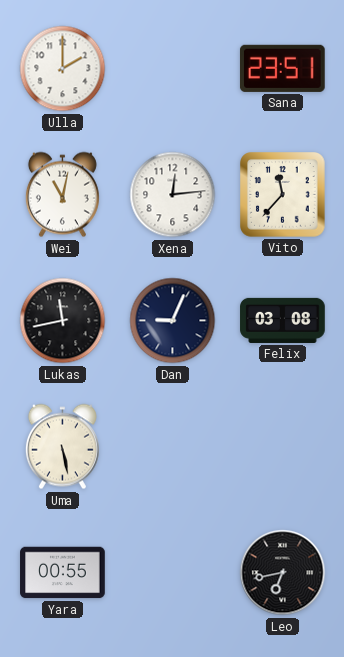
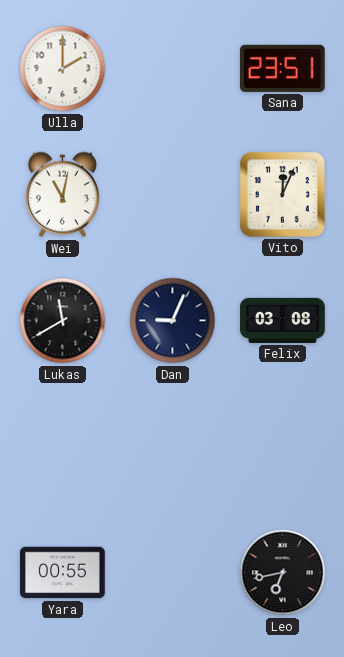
Xena: 12:14 -> none
Vito: 11:37 -> 12:04
Lukas: 11:43 -> 11:40
Uma: 5:28 -> none
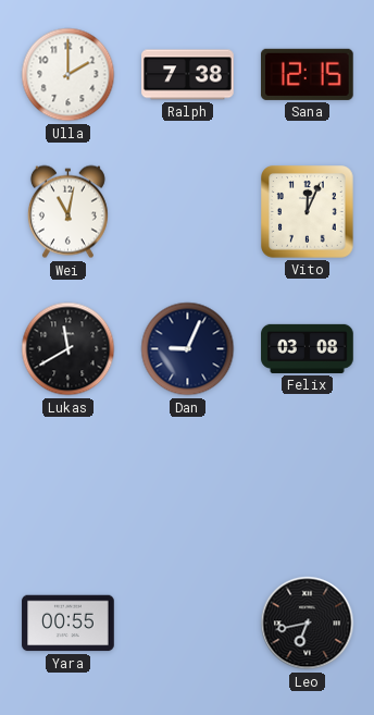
Ralph: none -> 7:38
Sana: 23:51 -> 12:15
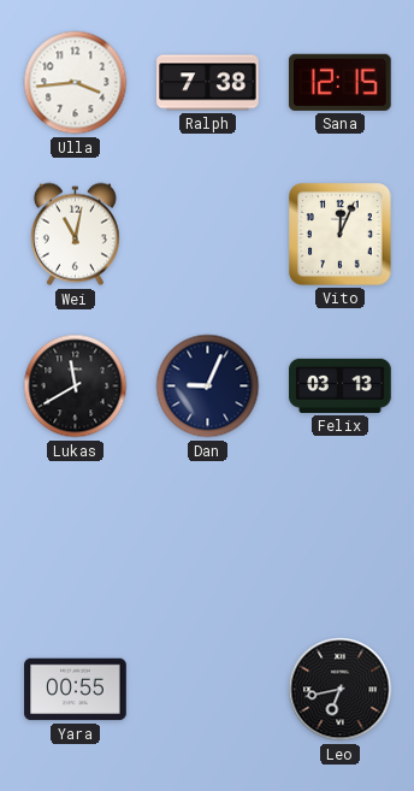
Ulla: 2:00 -> 3:44
Felix: 03:08 -> 03:13
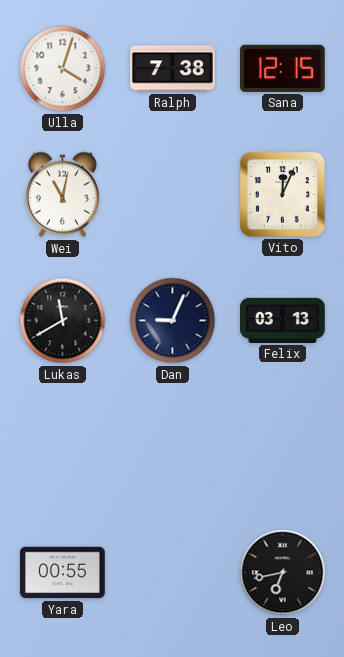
Ulla: 3:44 -> 4:03
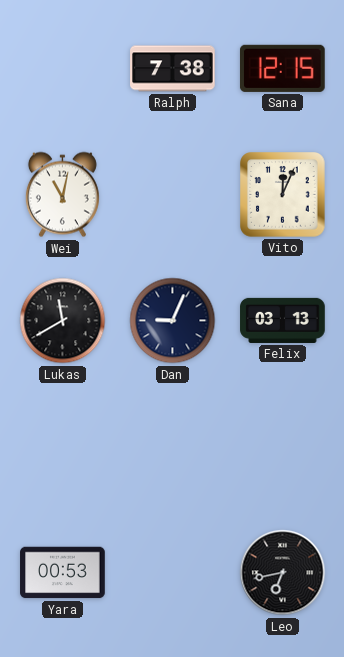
Ulla: 4:03 -> none
Yara: 00:55 -> 00:53
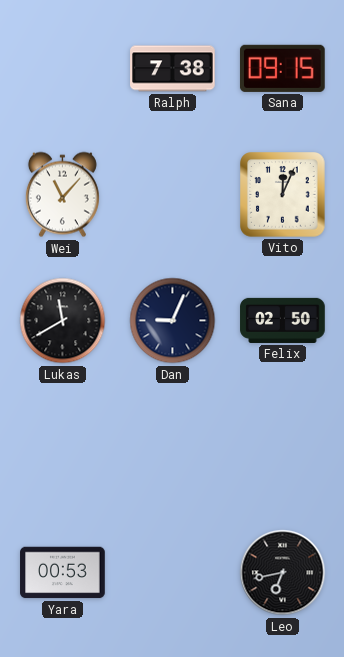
Sana: 12:15 -> 09:15
Wei: 11:02 -> 11:07
Felix: 03:13 -> 02:50
